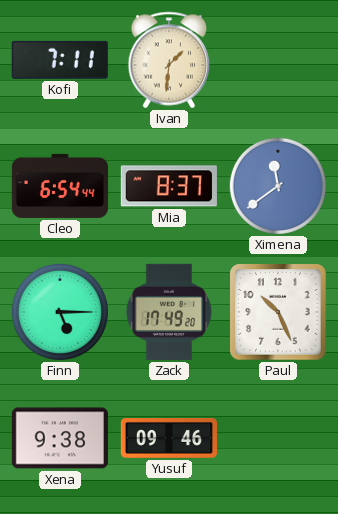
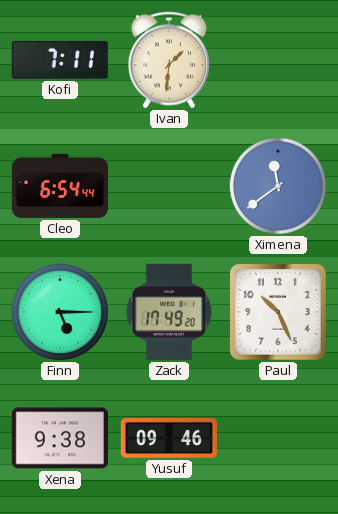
Mia: 8:37 -> none
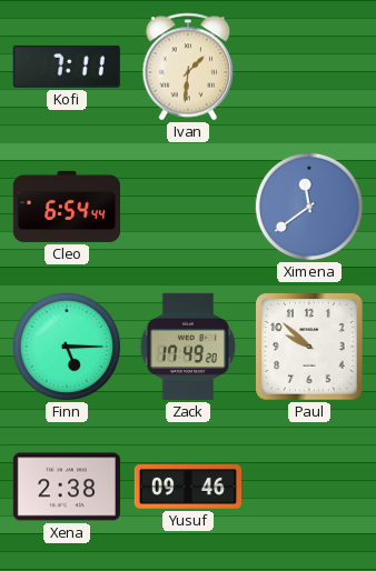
Paul: 10:26 -> 9:52
Xena: 9:38 -> 2:38
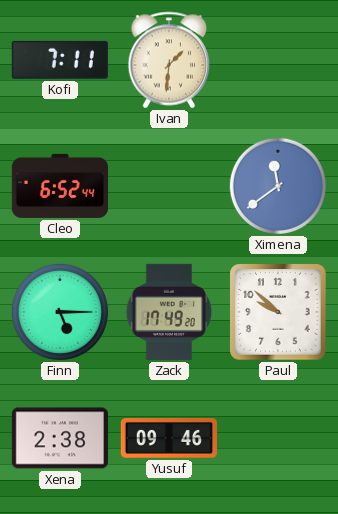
Cleo: 6:54 -> 6:52
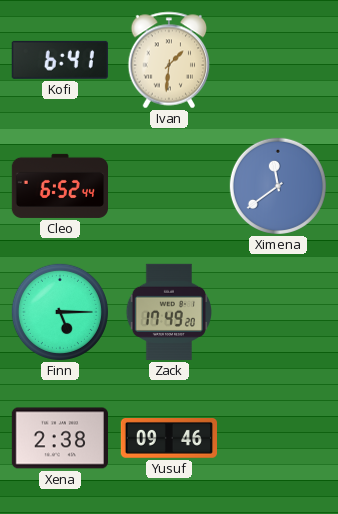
Kofi: 7:11 -> 6:41
Paul: 9:52 -> none
